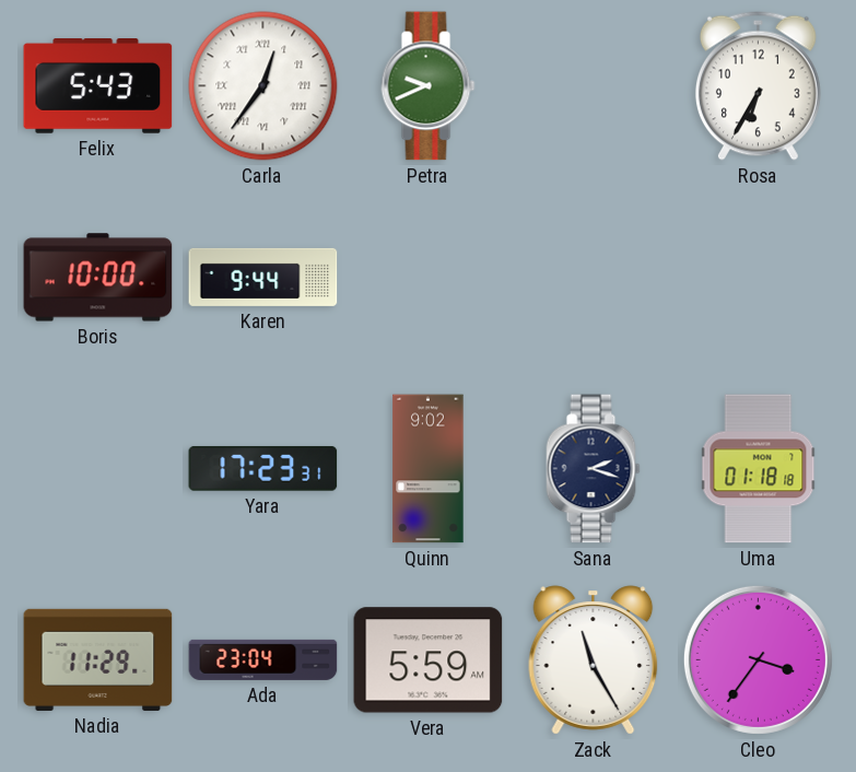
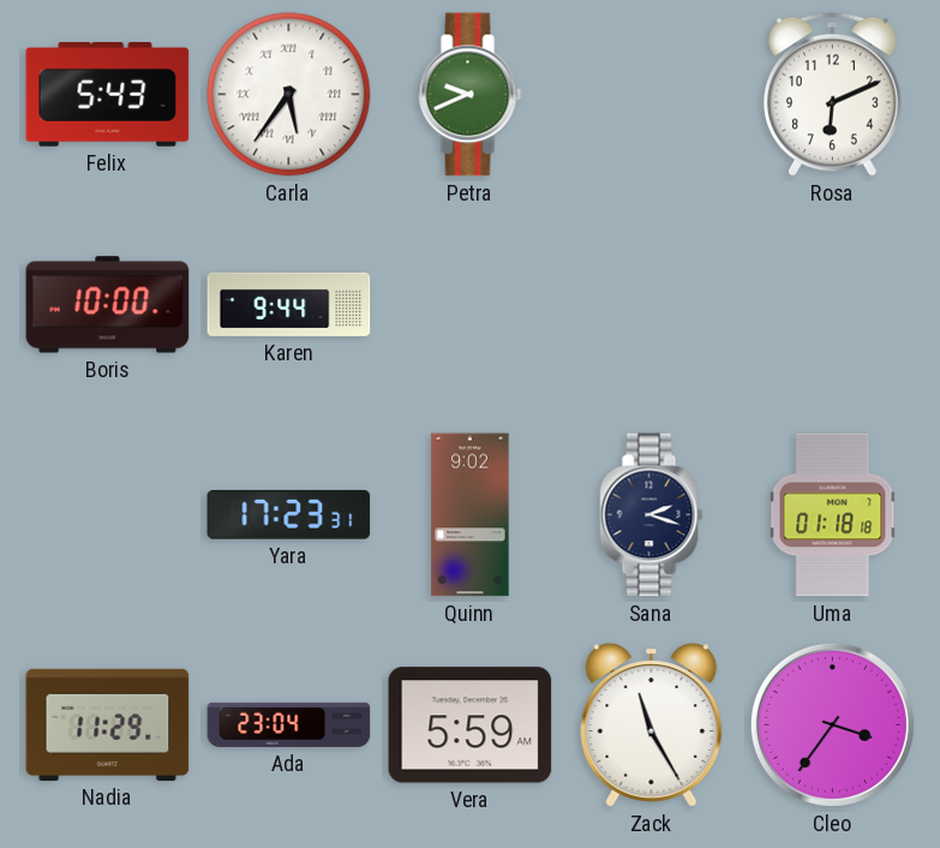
Carla: 12:36 -> 5:36
Rosa: 6:35 -> 6:11
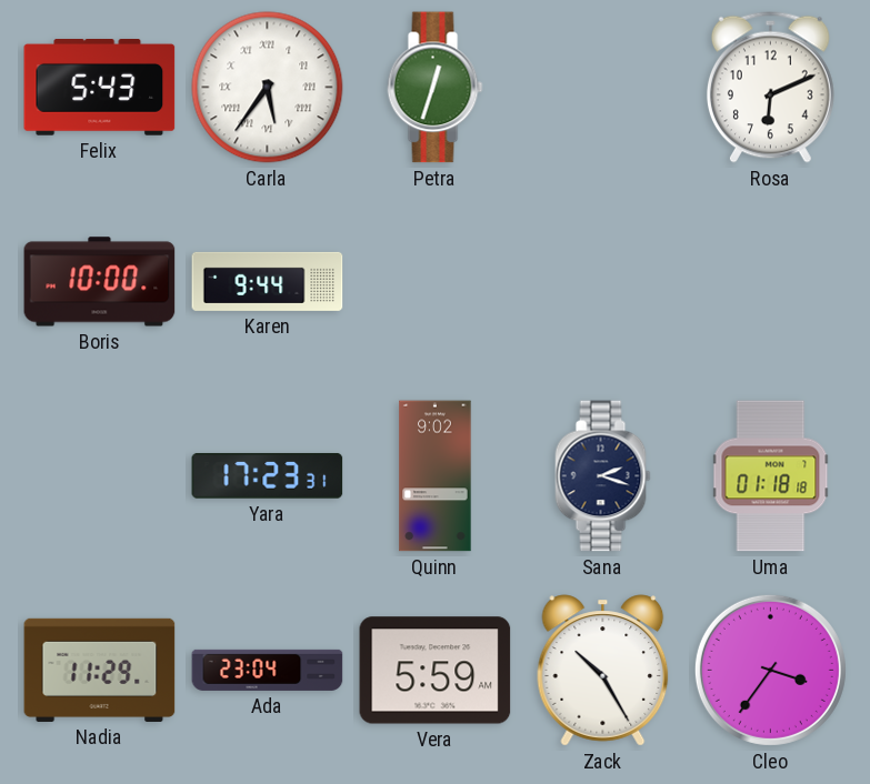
Petra: 9:41 -> 12:33
Zack: 11:25 -> 10:25
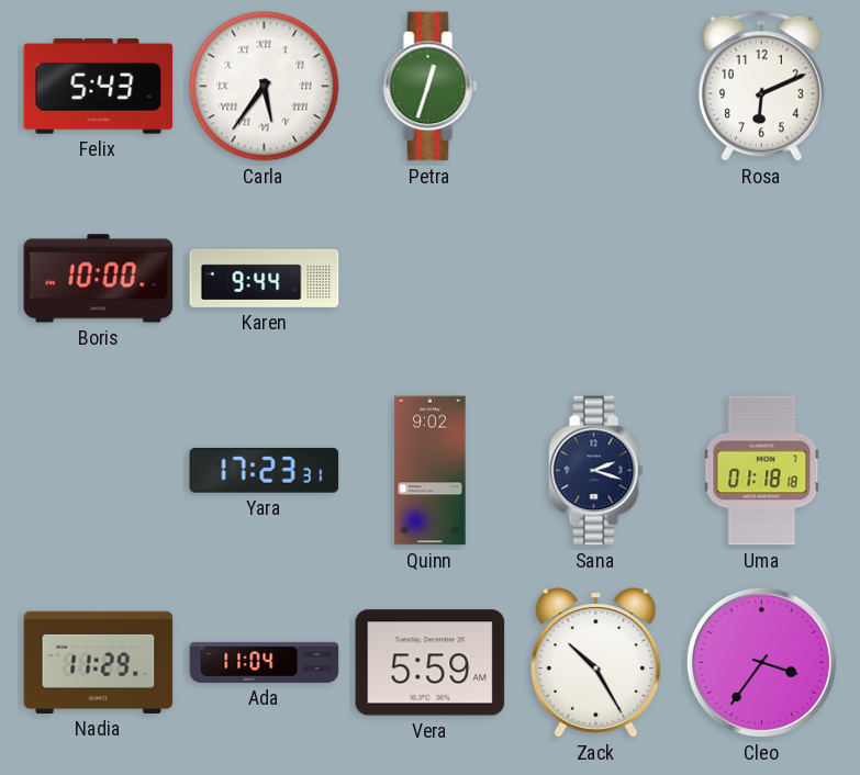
Ada: 23:04 -> 11:04
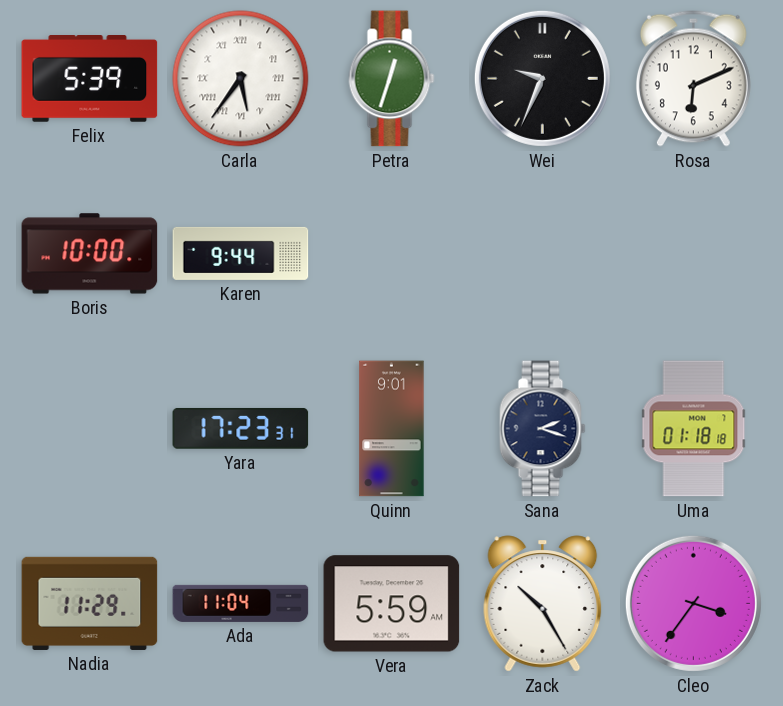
Felix: 5:43 -> 5:39
Wei: none -> 9:34
Quinn: 9:02 -> 9:01
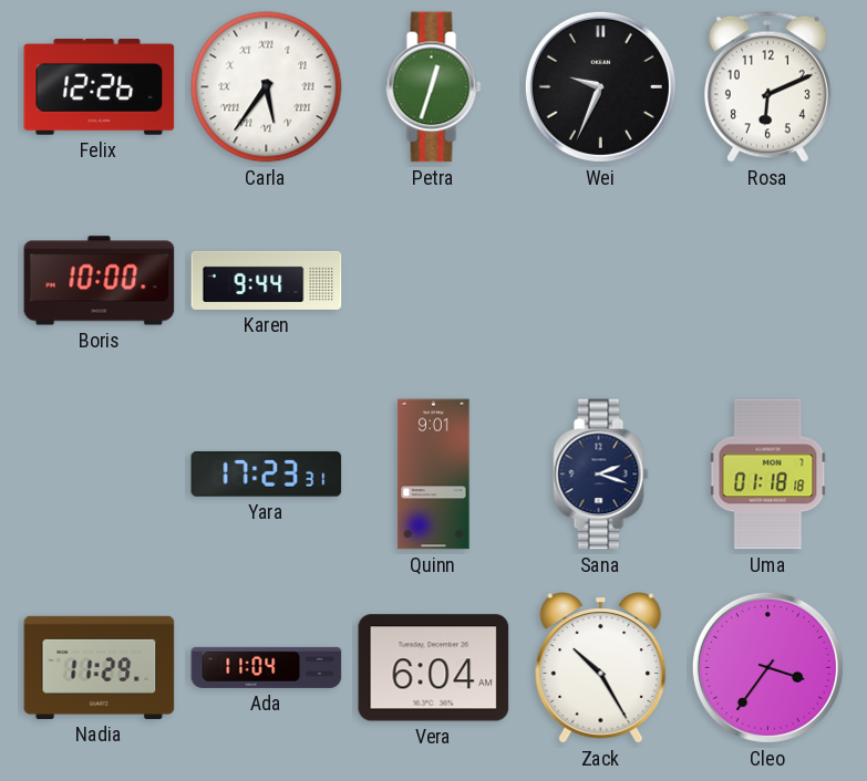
Felix: 5:39 -> 12:26
Vera: 5:59 -> 6:04
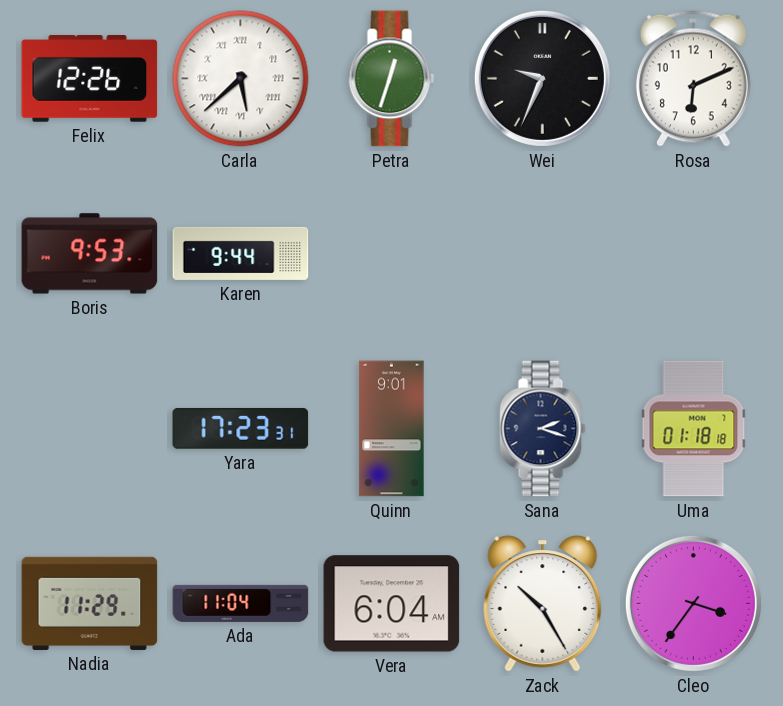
Carla: 5:36 -> 5:38
Boris: 10:00 -> 9:53
